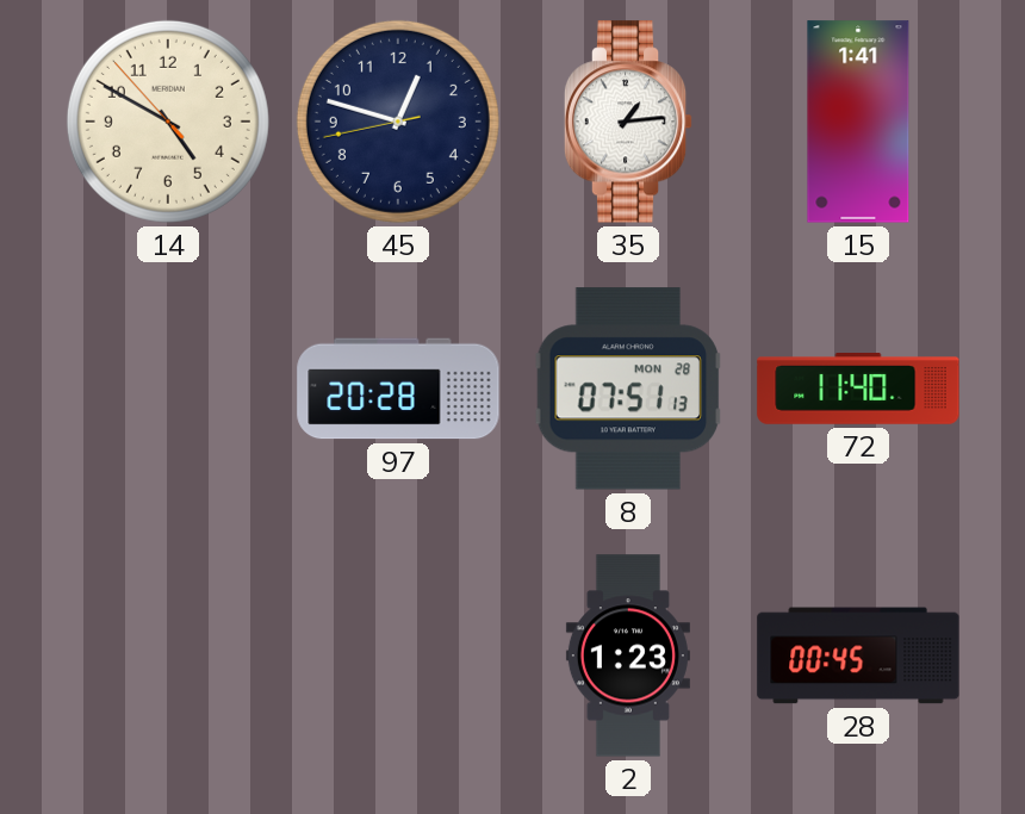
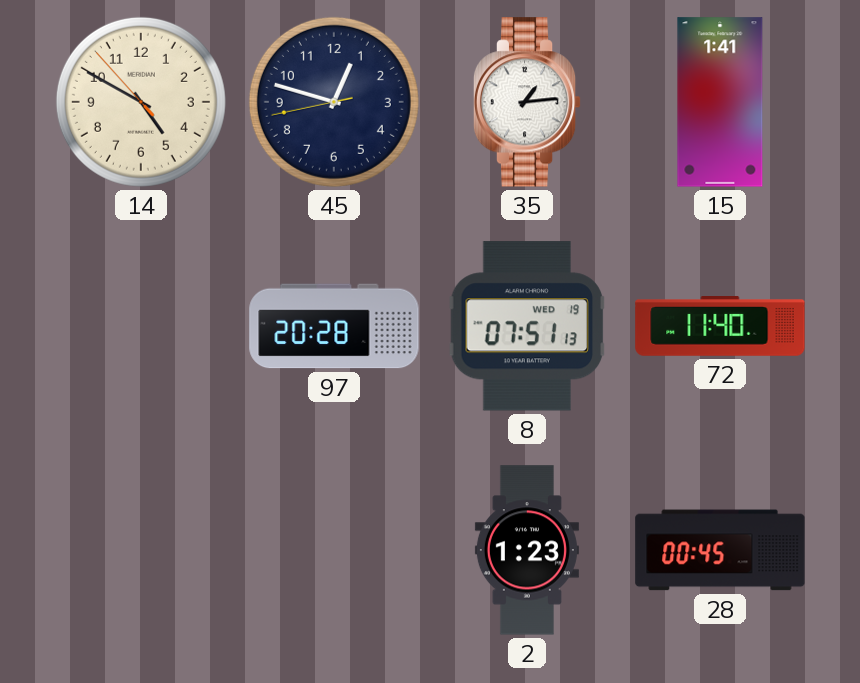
8 date: MON 28 -> WED 19
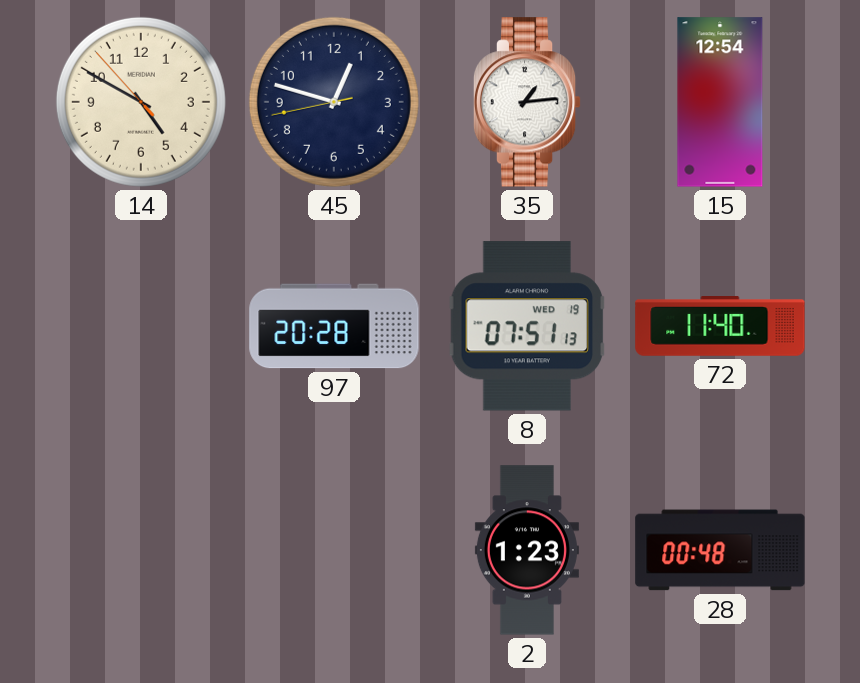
15: 1:41 -> 12:54
28: 00:45 -> 00:48
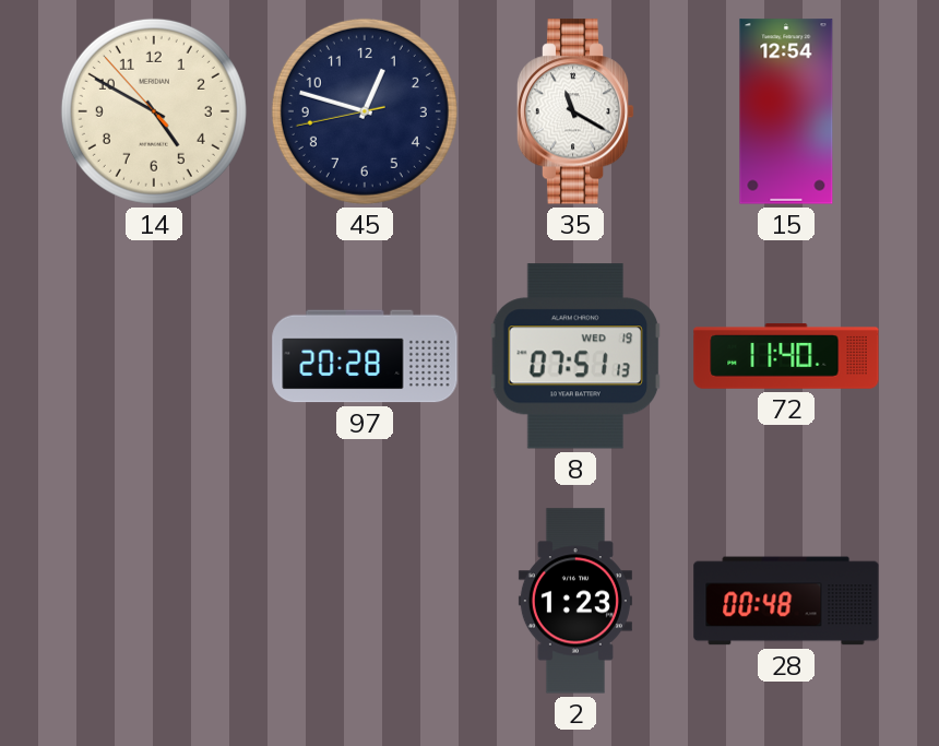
35: 1:14 -> 11:20
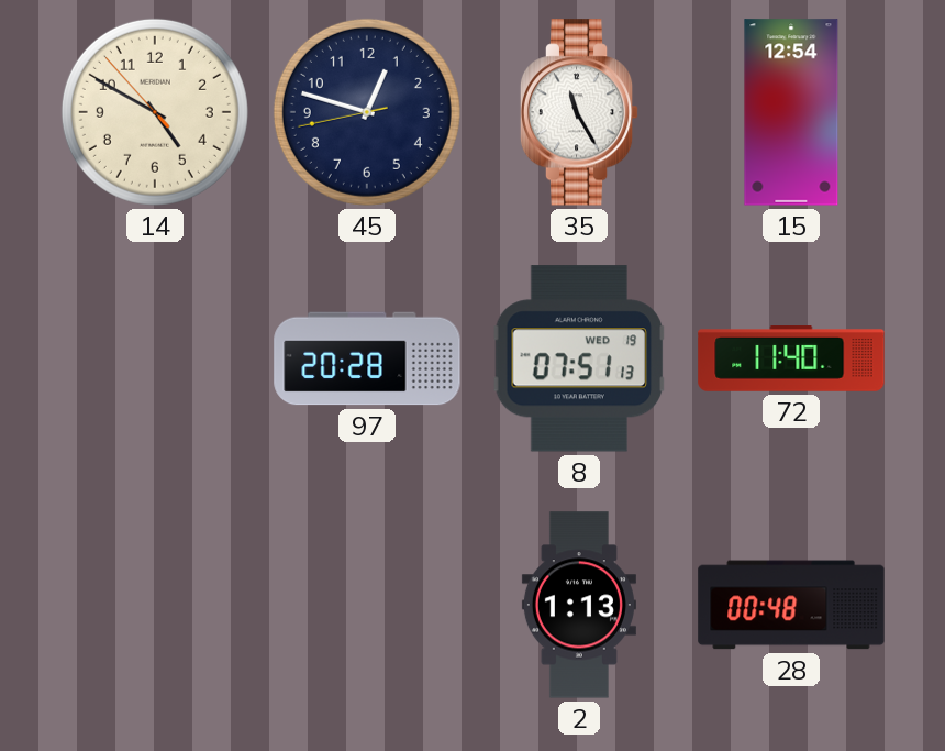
35: 11:20 -> 11:25
2: 1:23 -> 1:13
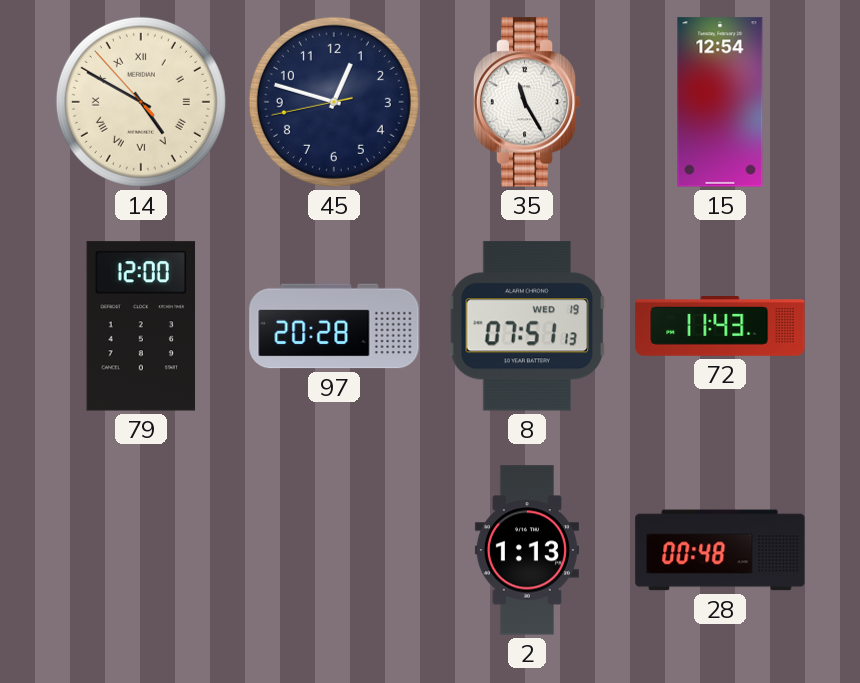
14 numerals: Arabic -> Roman
79: none -> 12:00
72: 11:40 -> 11:43
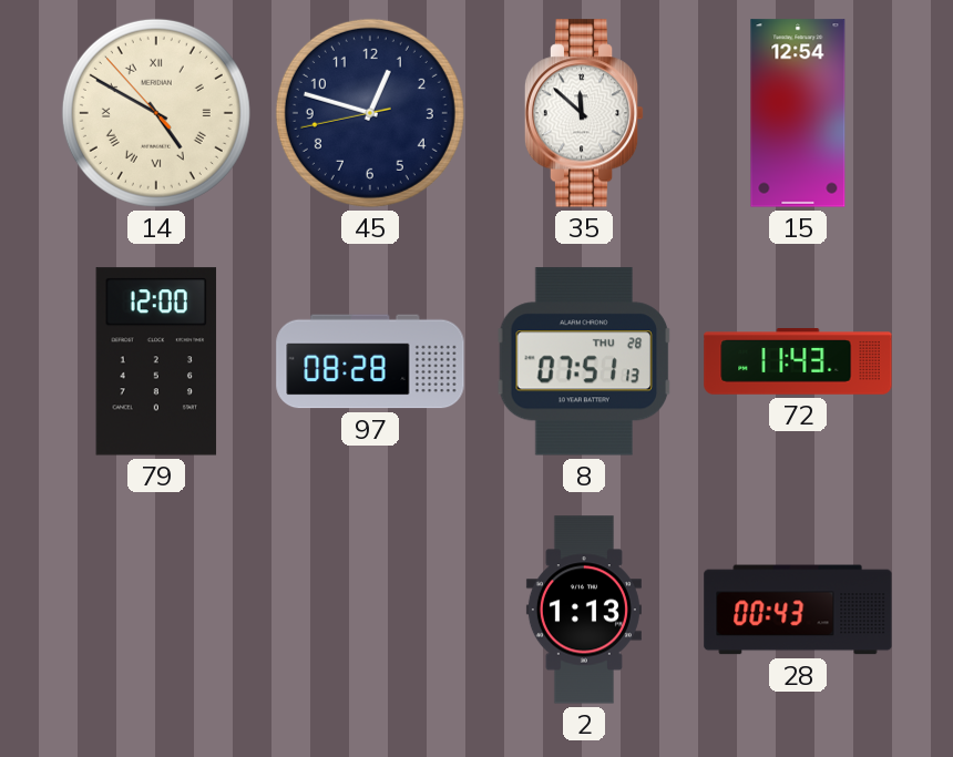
35: 11:25 -> 11:52
97: 20:28 -> 08:28
8 date: WED 19 -> THU 28
28: 00:48 -> 00:43
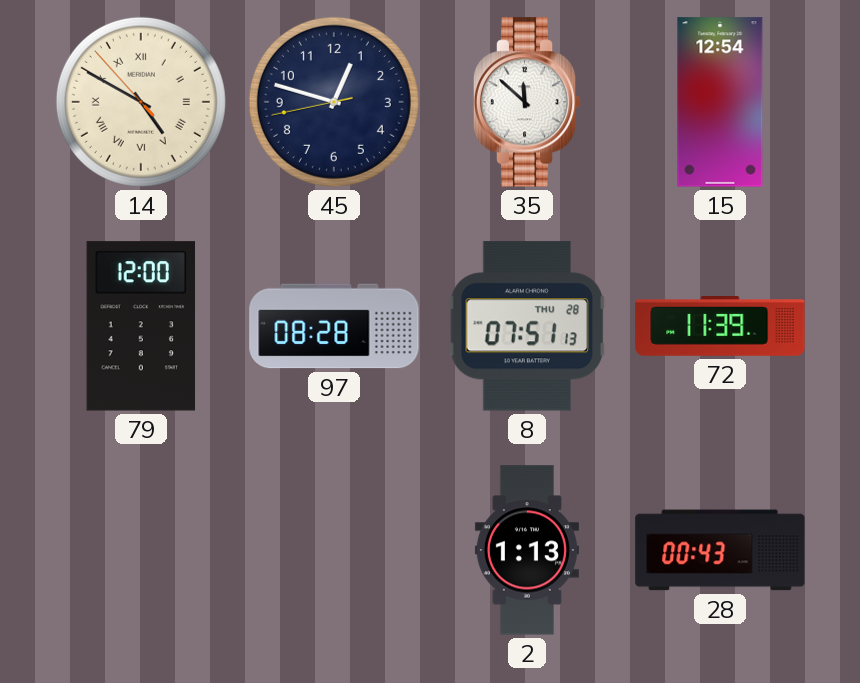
72: 11:43 -> 11:39
